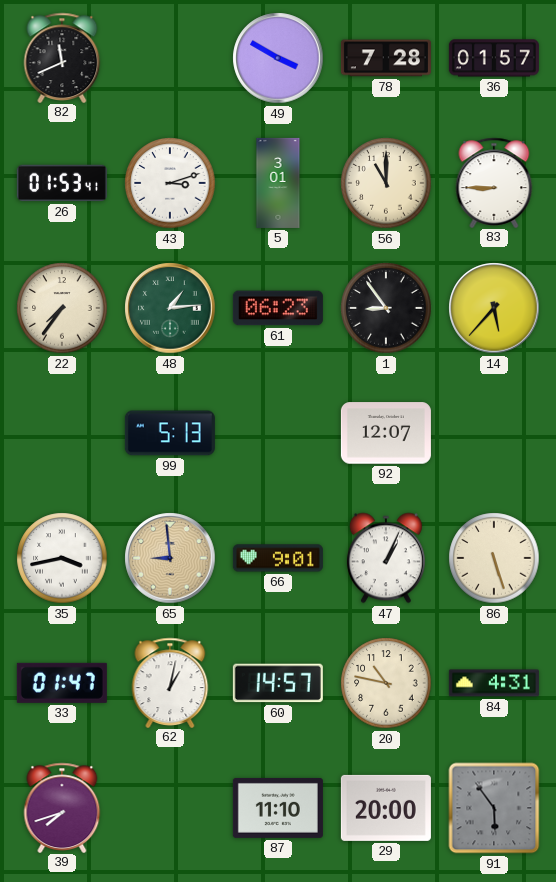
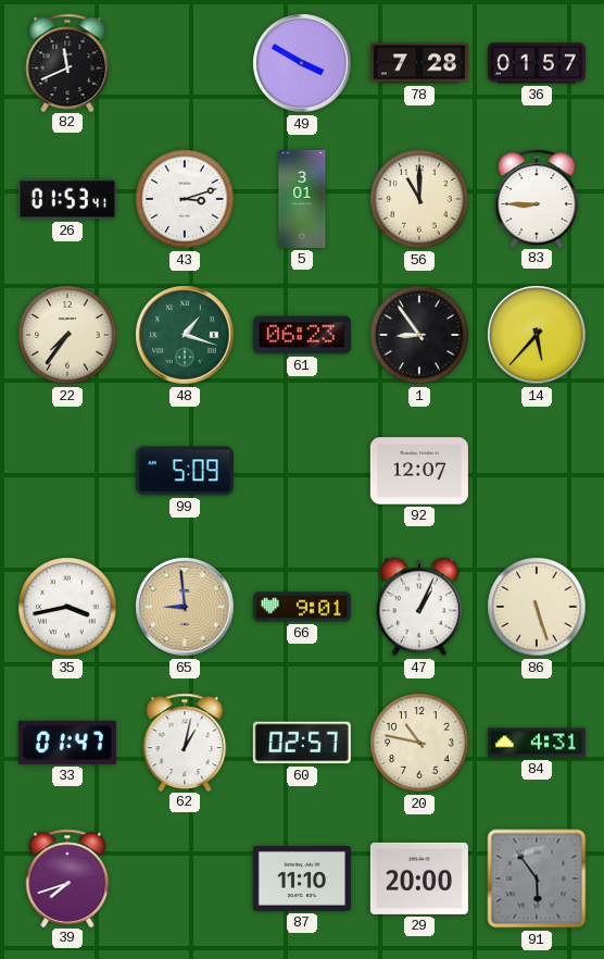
48: 1:14 -> 1:18
99: 5:13 -> 5:09
60: 14:57 -> 02:57
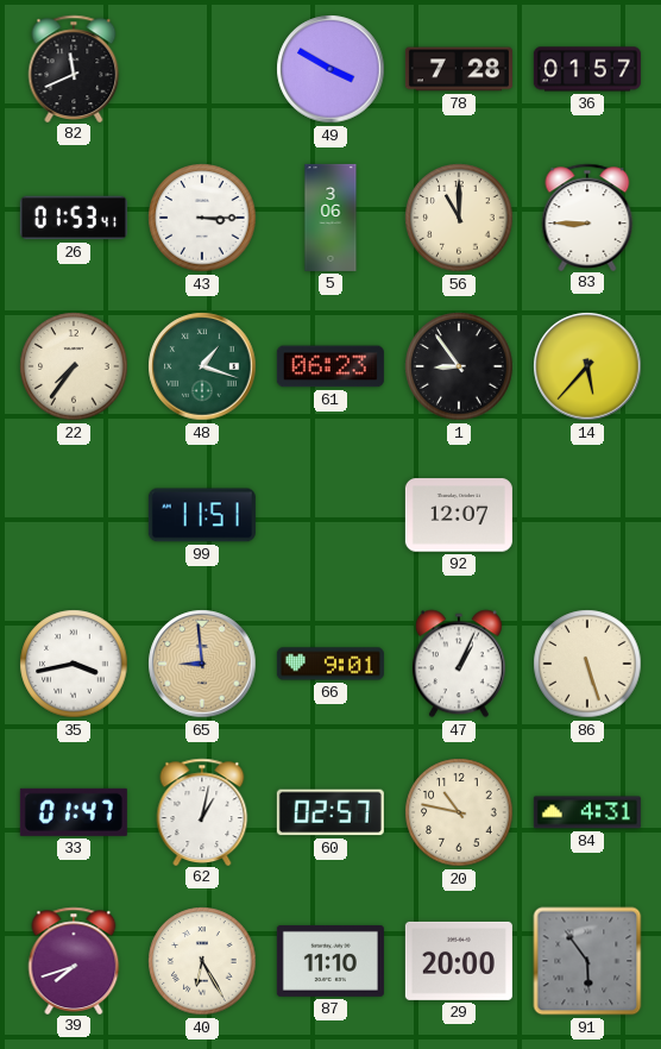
43: 3:12 -> 3:15
5: 3:01 -> 3:06
99: 5:09 -> 11:51
40: none -> 6:25
